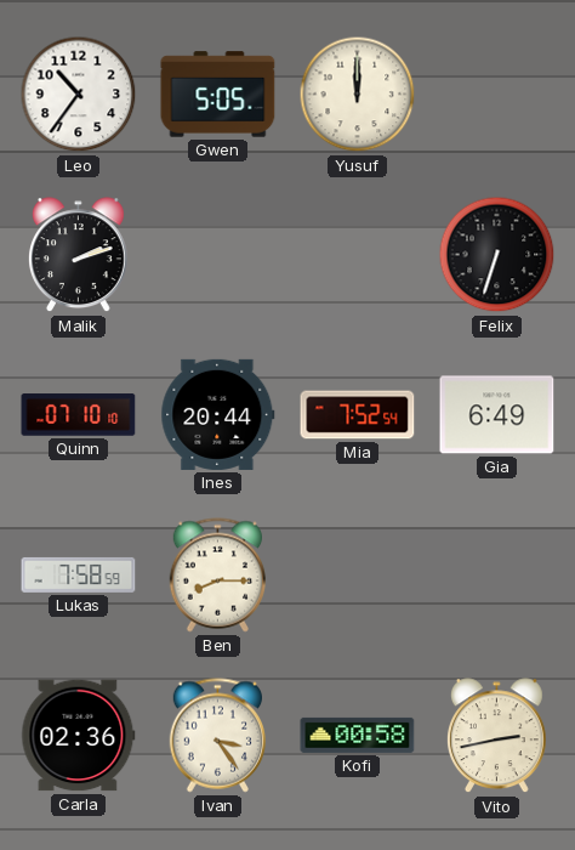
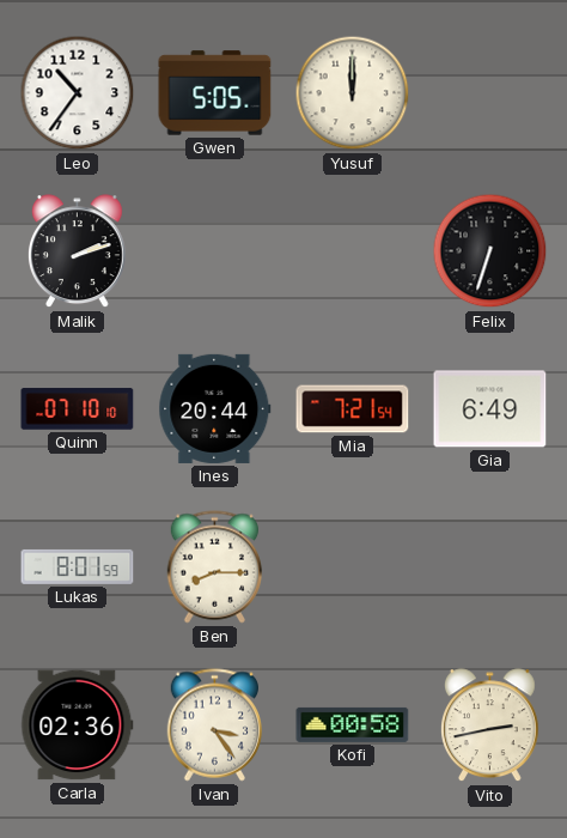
Mia: 7:52 -> 7:21
Lukas: 7:58 -> 8:01
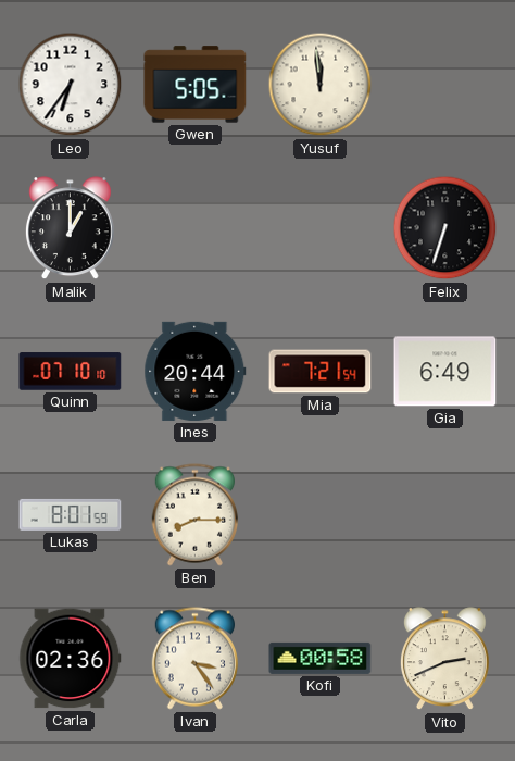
Leo: 10:36 -> 6:36
Yusuf: 12:00 -> 11:59
Malik: 2:12 -> 1:00
Vito: 2:43 -> 2:41
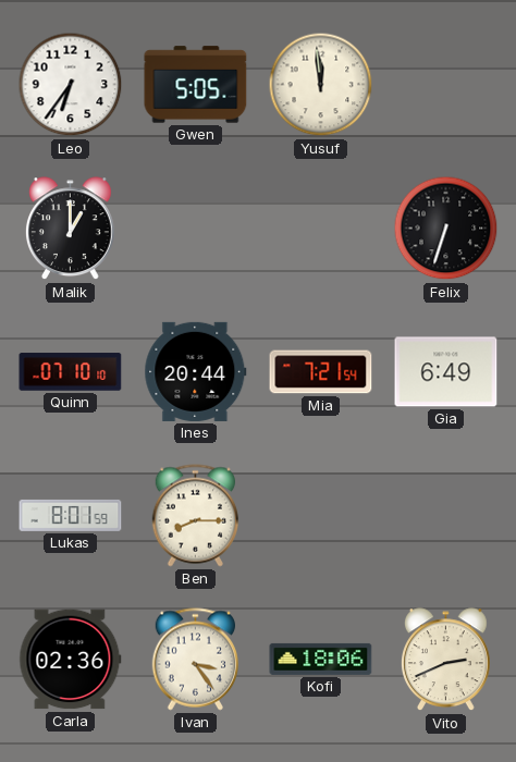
Kofi: 00:58 -> 18:06
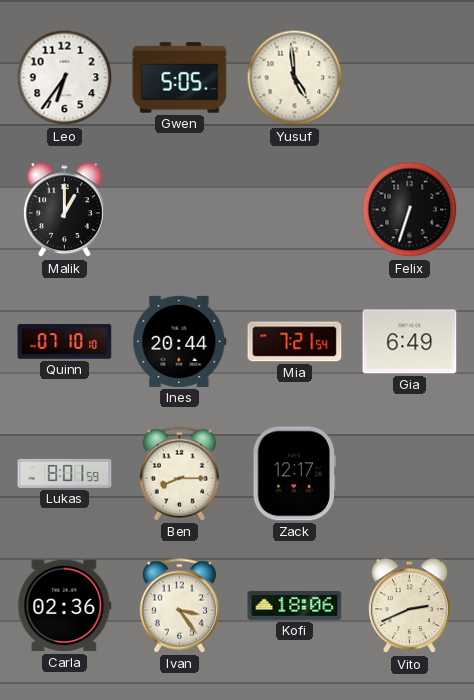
Yusuf: 11:59 -> 4:59
Zack: none -> 12:17
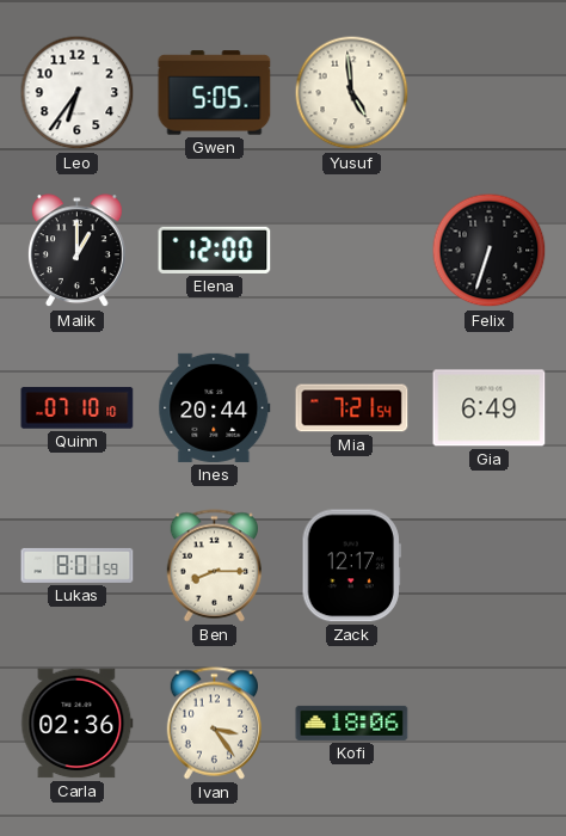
Elena: none -> 12:00
Vito: 2:41 -> none
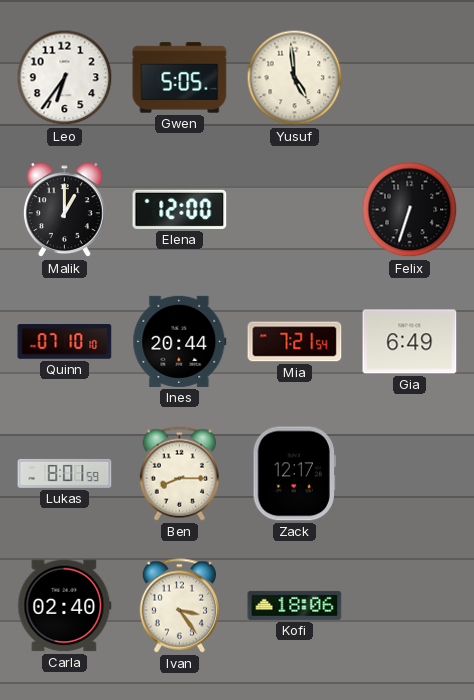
Carla: 02:36 -> 02:40
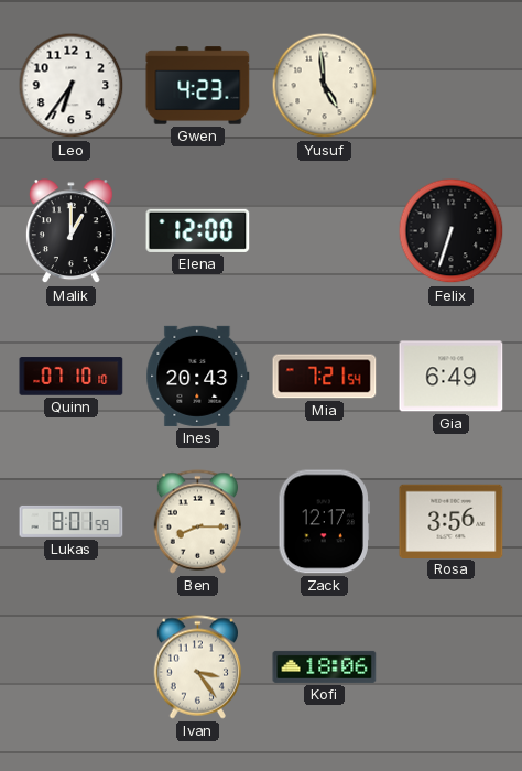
Gwen: 5:05 -> 4:23
Ines: 20:44 -> 20:43
Rosa: none -> 3:56
Carla: 02:40 -> none
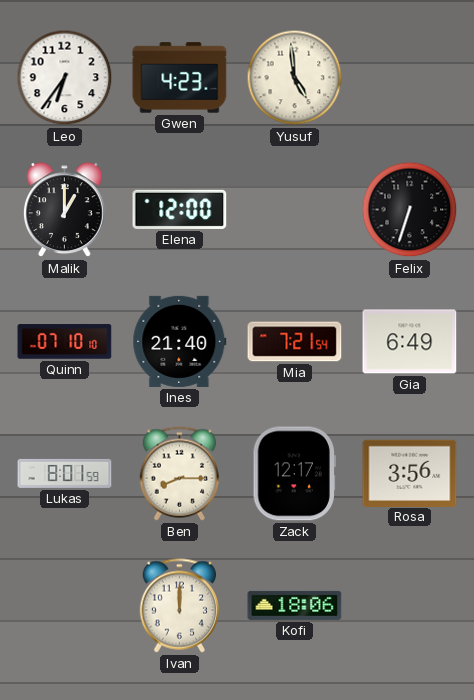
Ines: 20:43 -> 21:40
Ivan: 3:24 -> 12:00
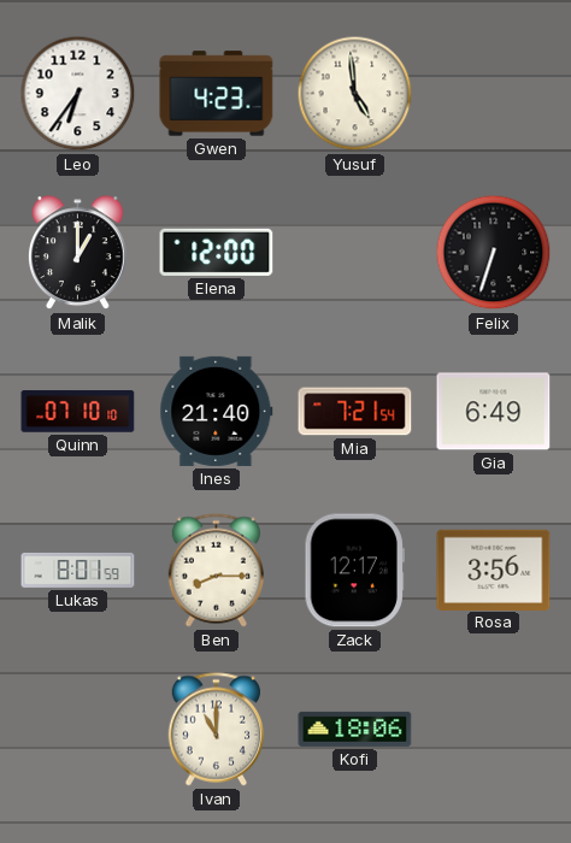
Ivan: 12:00 -> 11:00
